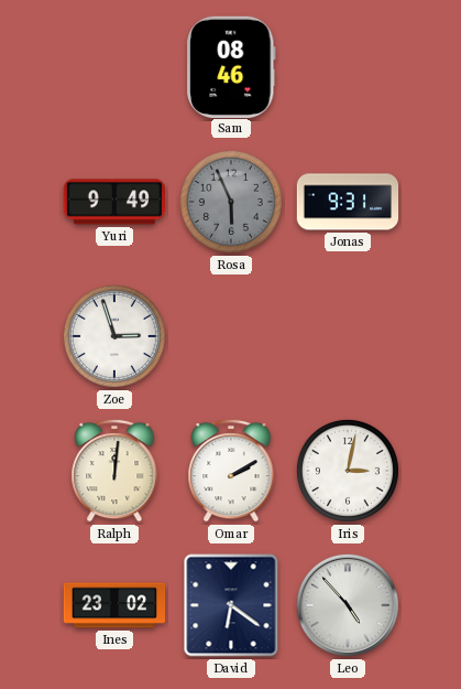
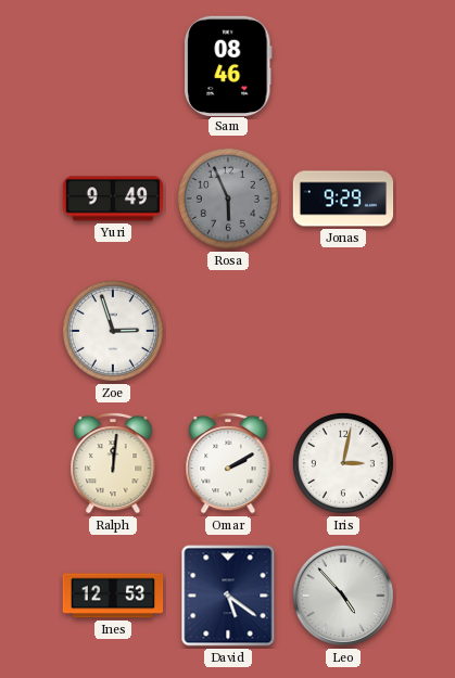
Jonas: 9:31 -> 9:29
Ines: 23:02 -> 12:53
David: 6:21 -> 5:21
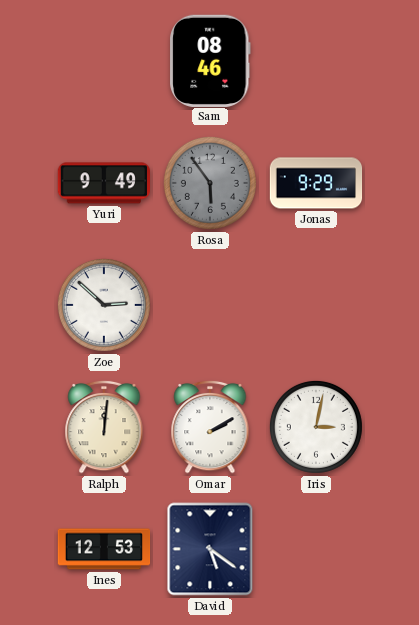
Rosa: 5:56 -> 5:54
Zoe: 2:57 -> 2:52
Leo: 4:53 -> none
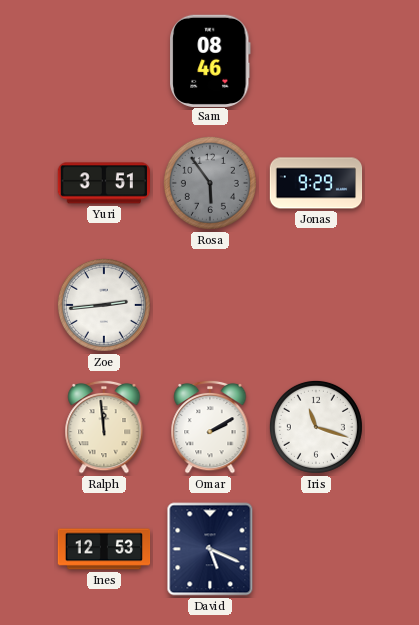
Yuri: 9:49 -> 3:51
Zoe: 2:52 -> 2:44
Ralph: 12:01 -> 11:59
Iris: 3:02 -> 11:18
David: 5:21 -> 5:19
